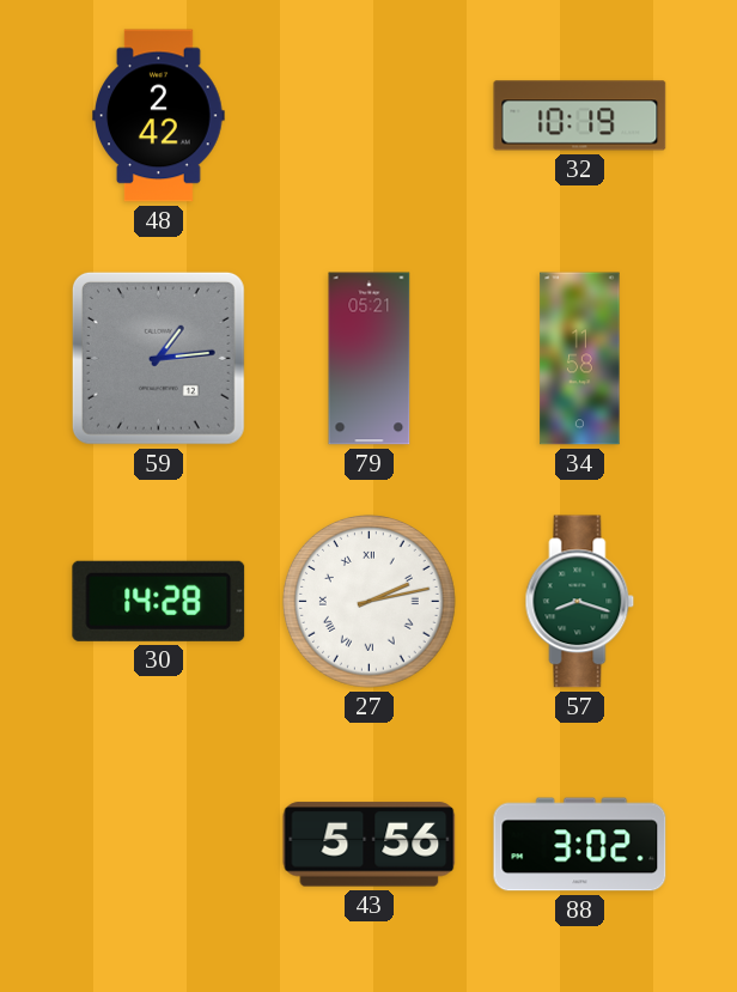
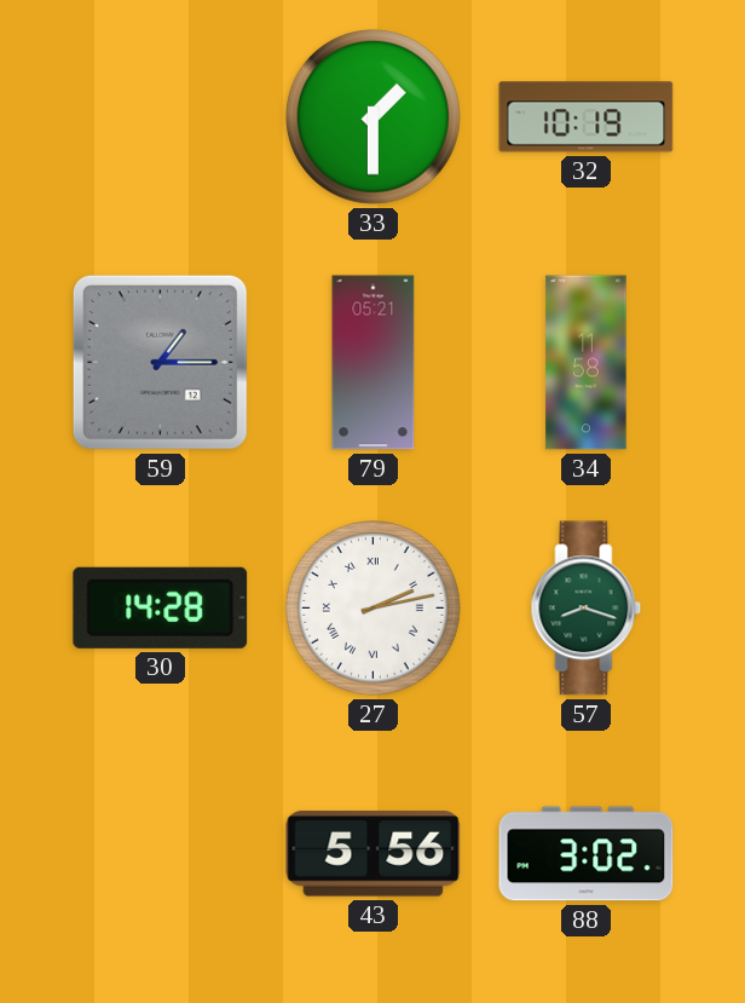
48: 2:42 -> none
33: none -> 1:30
59: 1:14 -> 1:15
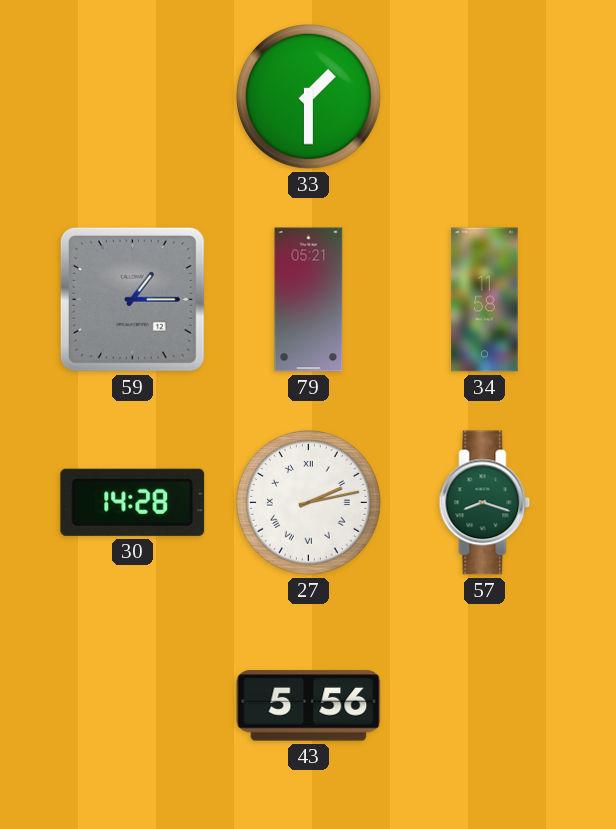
32: 10:19 -> none
88: 3:02 -> none
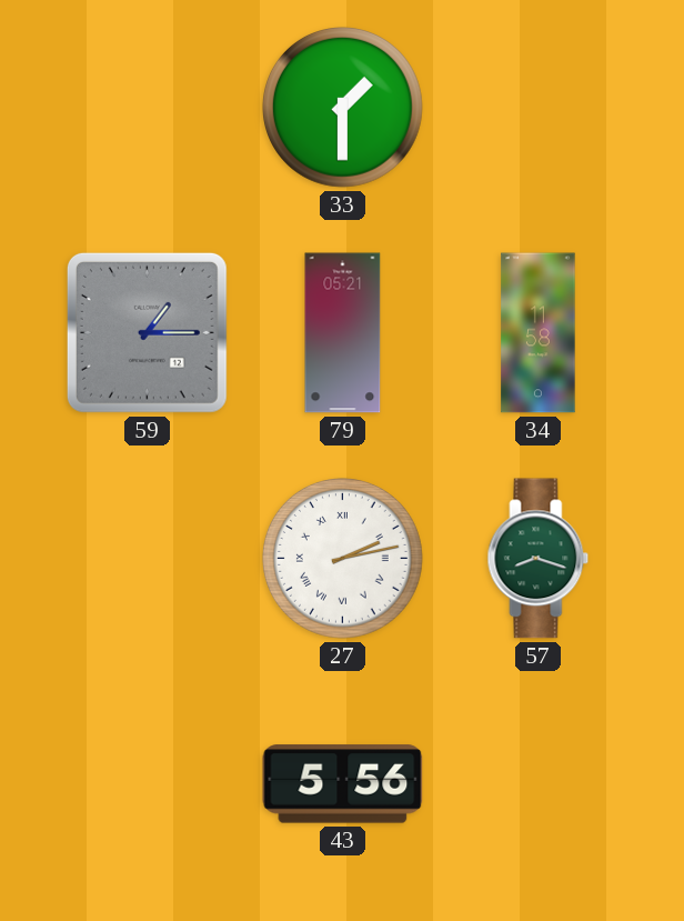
30: 14:28 -> none
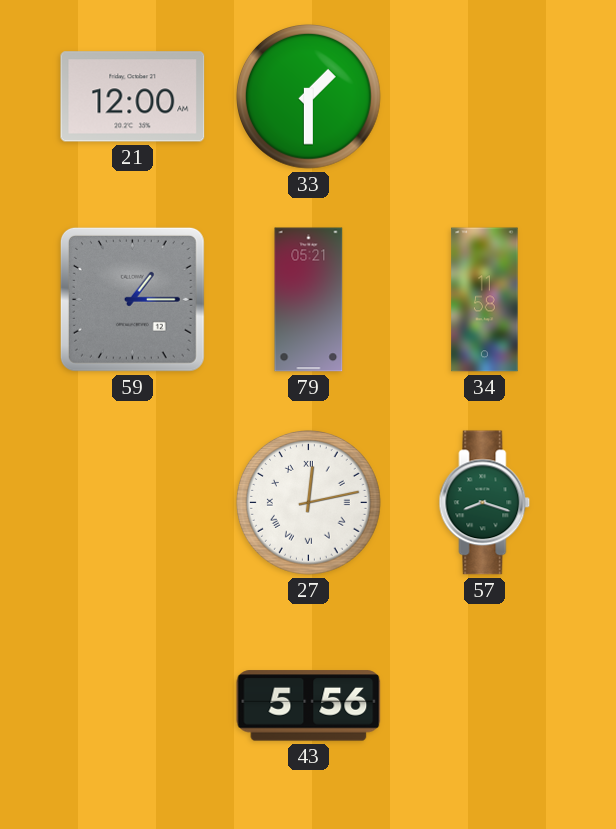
21: none -> 12:00
27: 2:13 -> 12:13
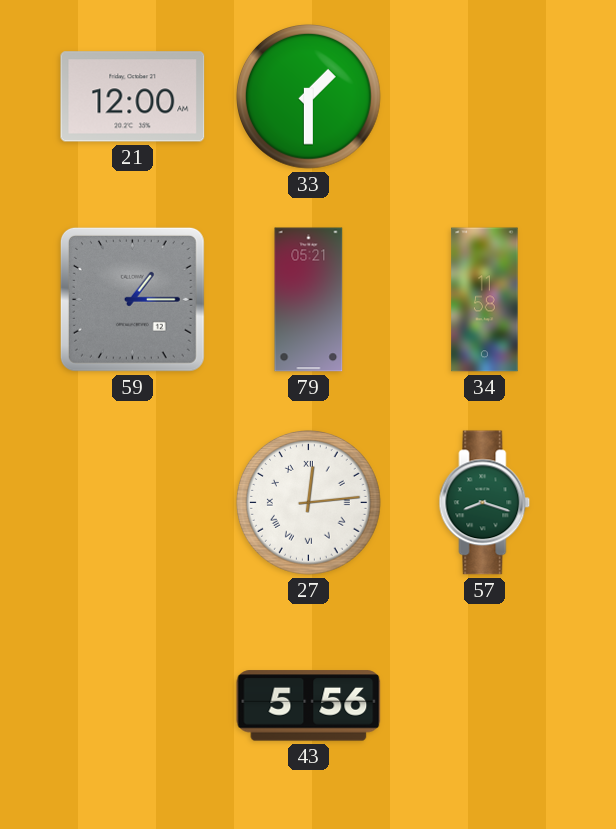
27: 12:13 -> 12:14
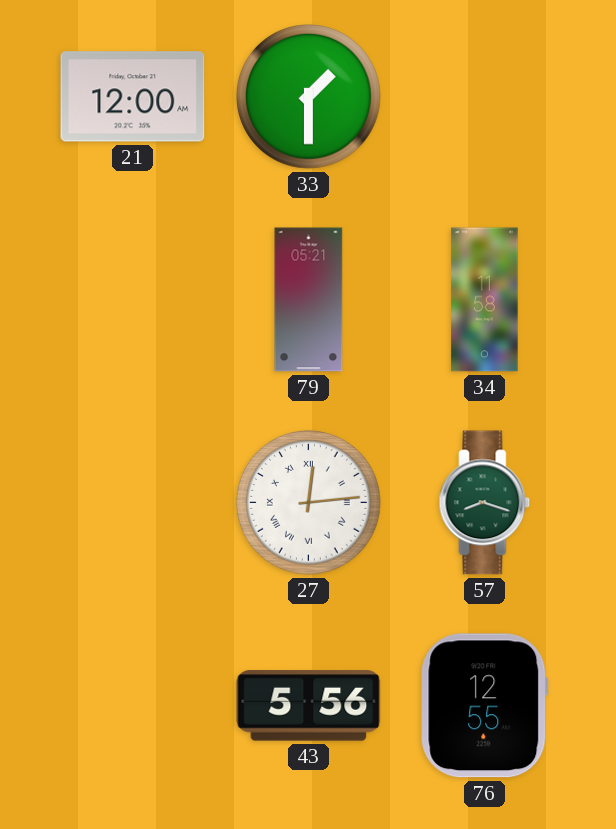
59: 1:15 -> none
76: none -> 12:55
